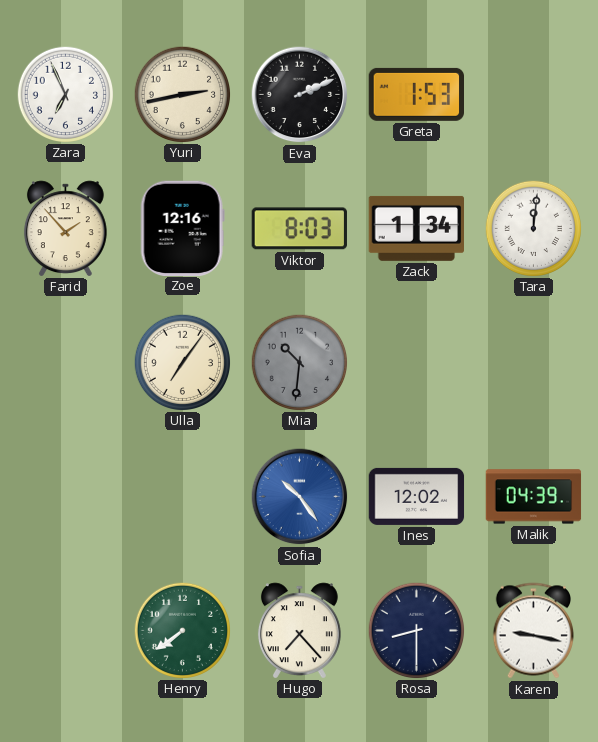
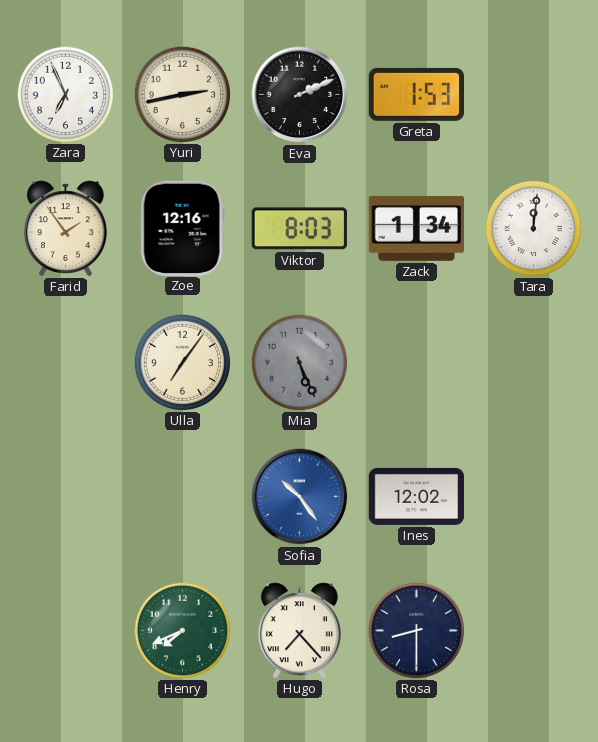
Farid: 1:53 -> 1:54
Mia: 10:31 -> 5:26
Malik: 04:39 -> none
Henry: 7:39 -> 7:41
Karen: 9:17 -> none
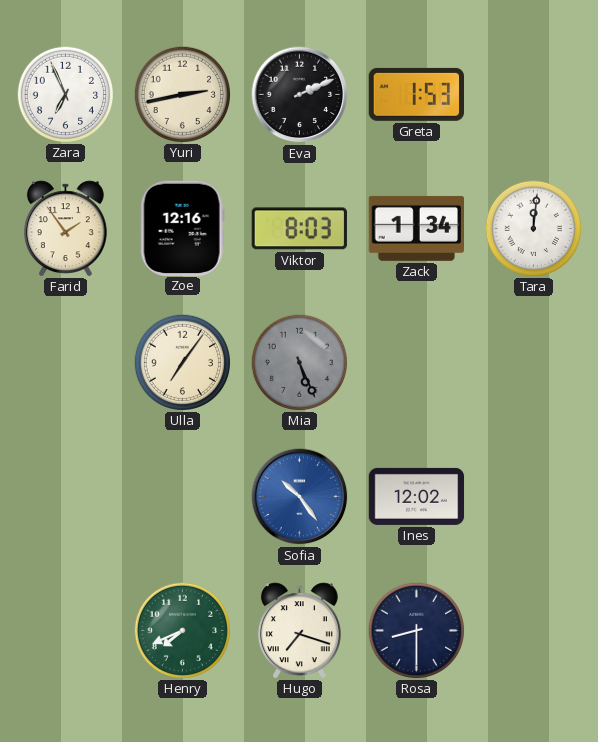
Hugo: 7:23 -> 7:18
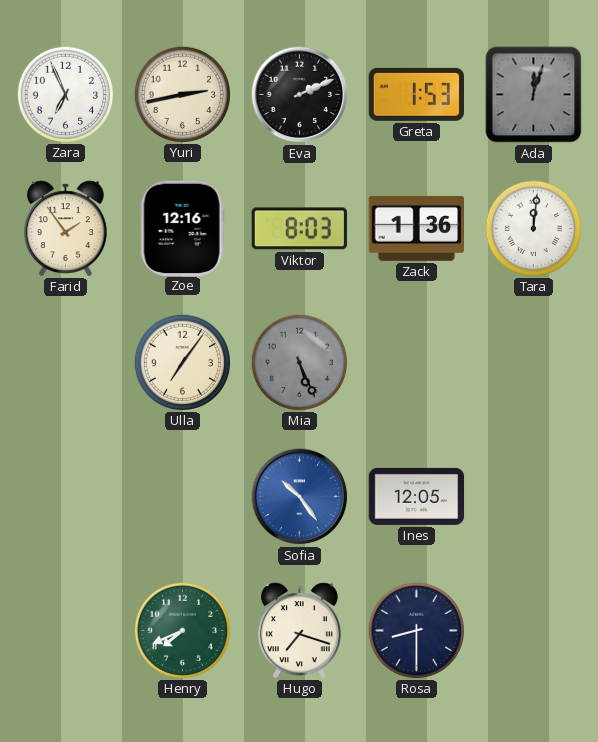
Ada: none -> 12:03
Zack: 1:34 -> 1:36
Ines: 12:02 -> 12:05
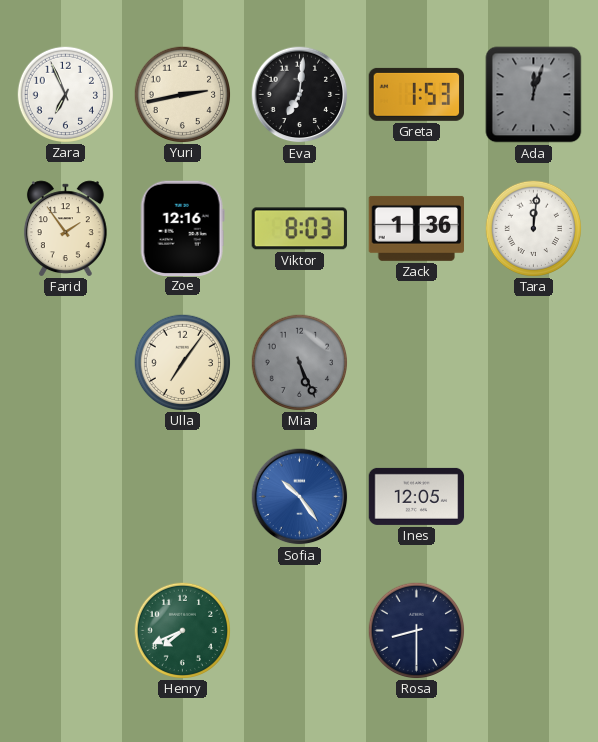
Eva: 2:11 -> 7:01
Hugo: 7:18 -> none
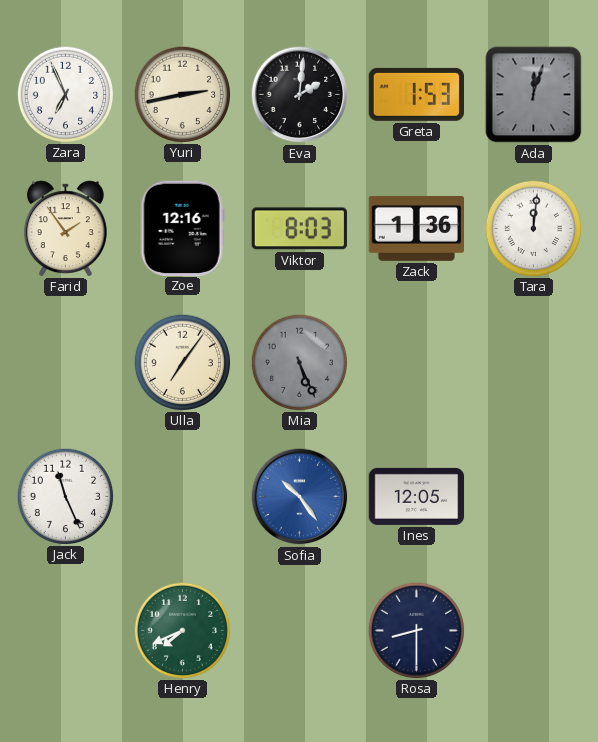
Eva: 7:01 -> 2:01
Jack: none -> 11:26
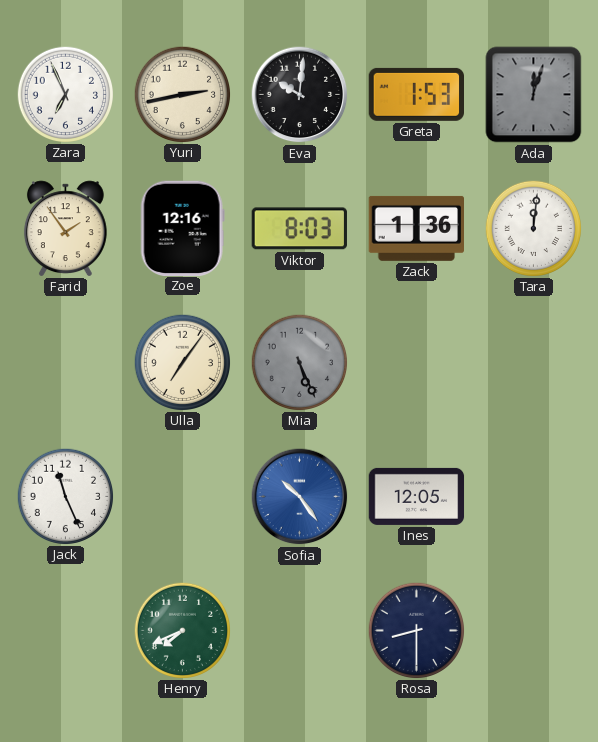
Eva: 2:01 -> 10:01
